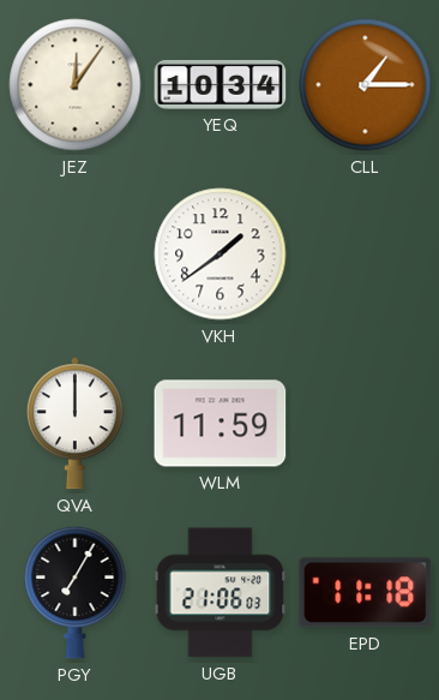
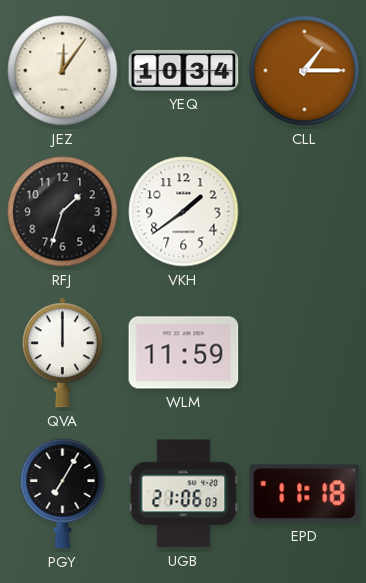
RFJ: none -> 1:33
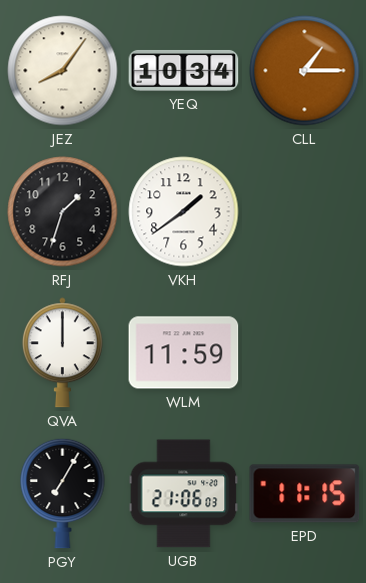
JEZ: 12:06 -> 8:06
EPD: 11:18 -> 11:15
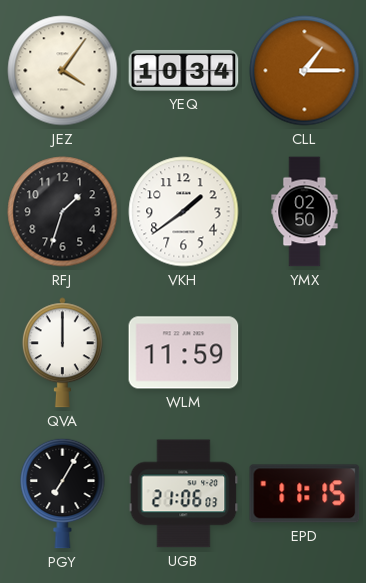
JEZ: 8:06 -> 4:06
YMX: none -> 02:50
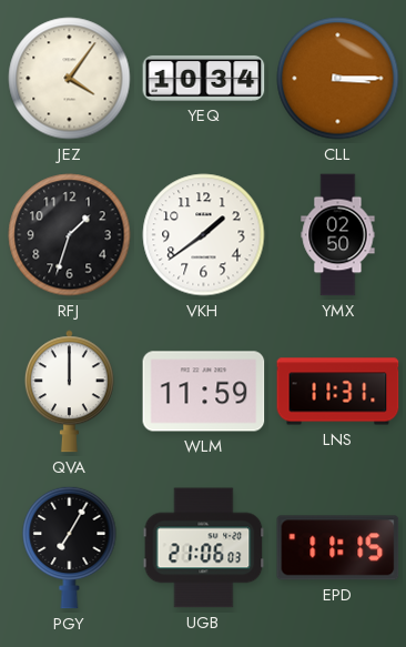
CLL: 1:15 -> 3:15
LNS: none -> 11:31
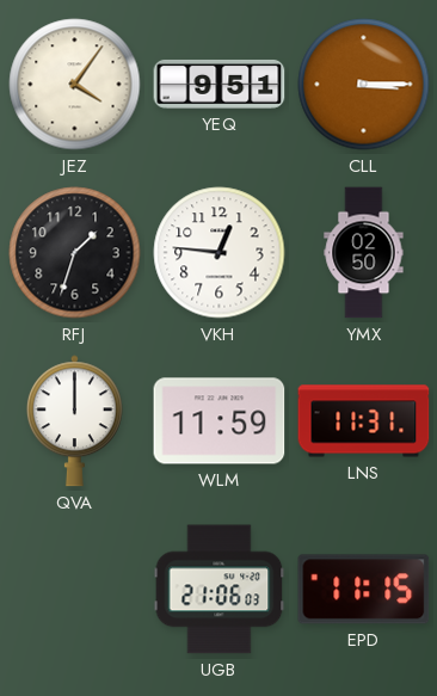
YEQ: 10:34 -> 9:51
VKH: 1:39 -> 12:46
PGY: 7:05 -> none
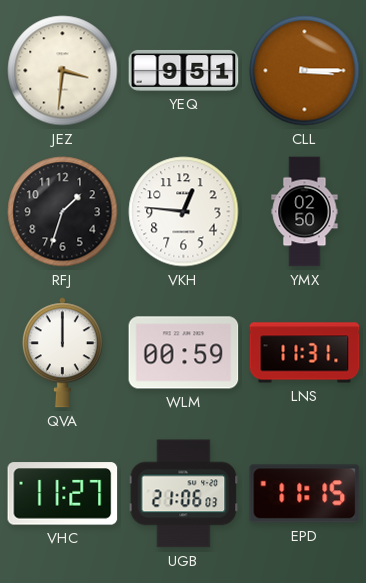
JEZ: 4:06 -> 3:31
WLM: 11:59 -> 00:59
VHC: none -> 11:27
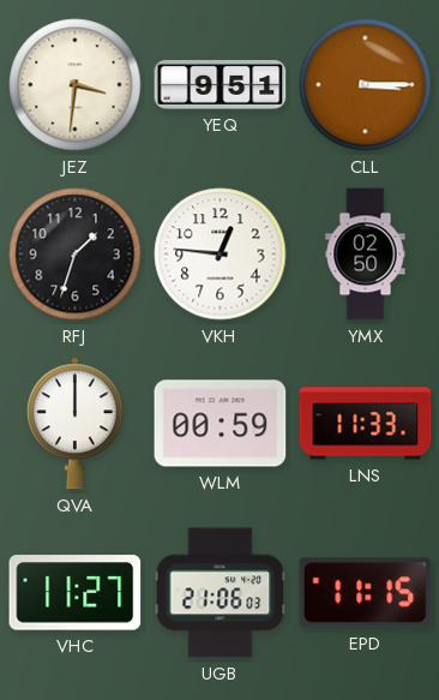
LNS: 11:31 -> 11:33
